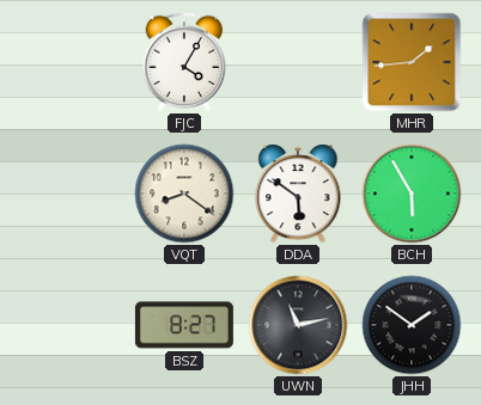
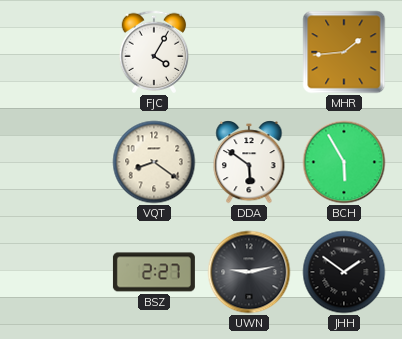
BSZ: 8:27 -> 2:27
UWN: 11:13 -> 9:13
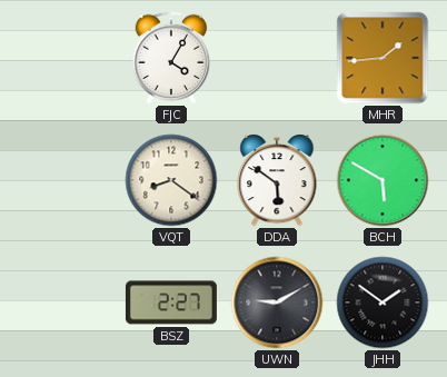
BCH: 5:55 -> 5:50
UWN: 9:13 -> 9:10
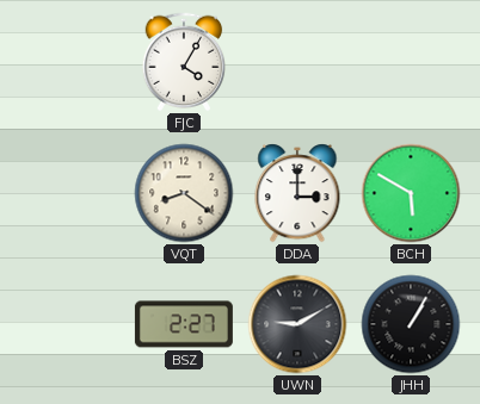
MHR: 1:44 -> none
DDA: 5:51 -> 3:00
JHH: 1:51 -> 1:05
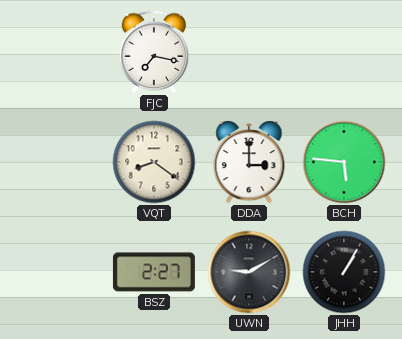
FJC: 4:05 -> 7:17
BCH: 5:50 -> 5:46
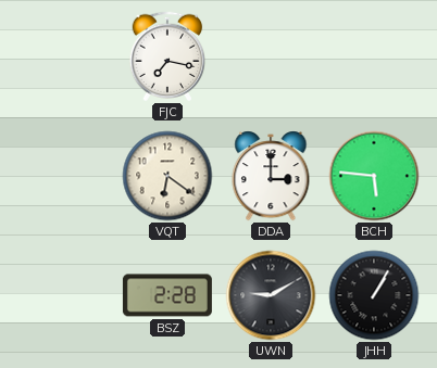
VQT: 8:21 -> 6:21
BSZ: 2:27 -> 2:28
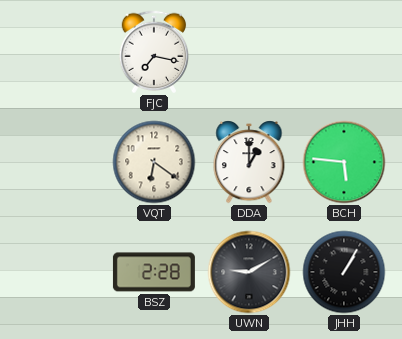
DDA: 3:00 -> 1:00
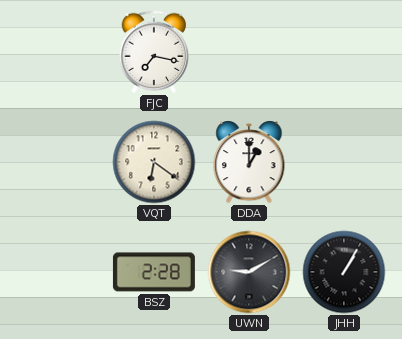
BCH: 5:46 -> none
